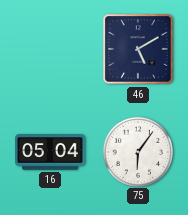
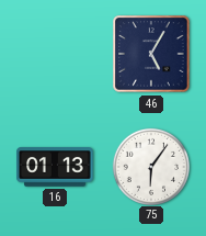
46: 5:10 -> 5:05
16: 05:04 -> 01:13
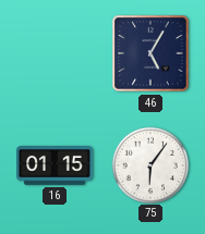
16: 01:13 -> 01:15
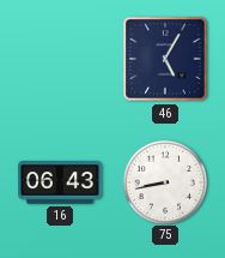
16: 01:15 -> 06:43
75: 6:06 -> 8:43
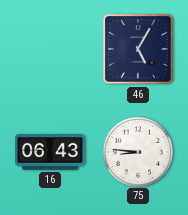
75: 8:43 -> 8:46
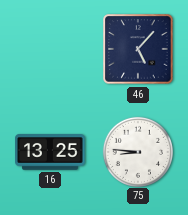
46: 5:05 -> 5:07
16: 06:43 -> 13:25
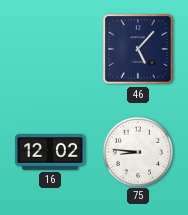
16: 13:25 -> 12:02
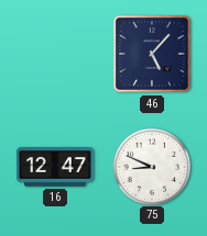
16: 12:02 -> 12:47
75: 8:46 -> 8:49
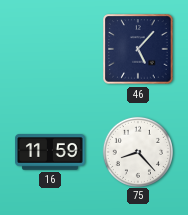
16: 12:47 -> 11:59
75: 8:49 -> 8:23
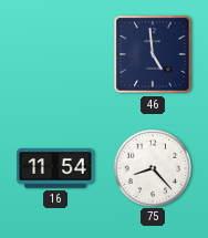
46: 5:07 -> 4:59
16: 11:59 -> 11:54
